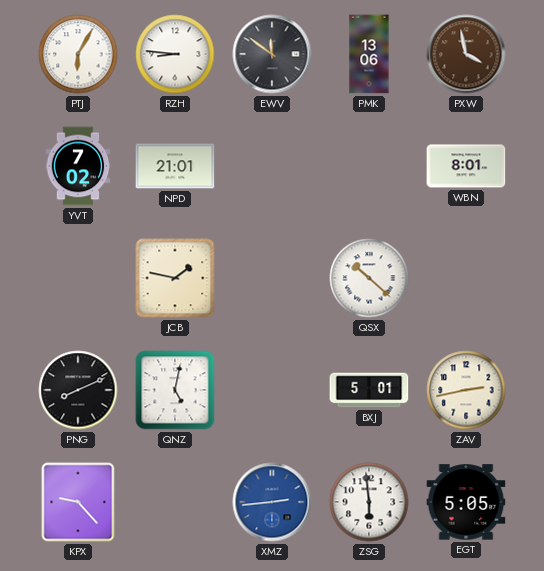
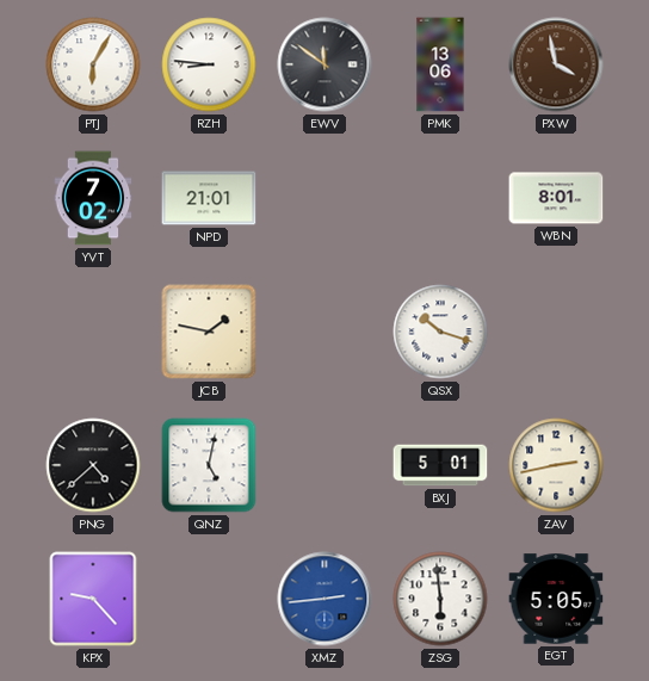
QSX: 10:22 -> 10:18
PNG: 8:11 -> 4:38
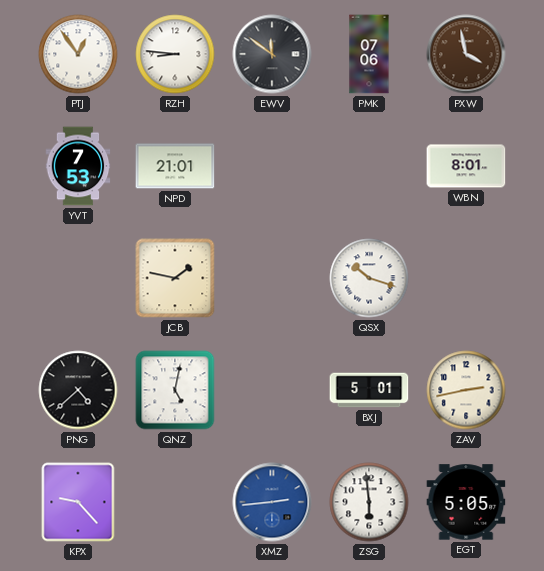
PTJ: 6:05 -> 12:54
PMK: 13:06 -> 07:06
YVT: 7:02 -> 7:53
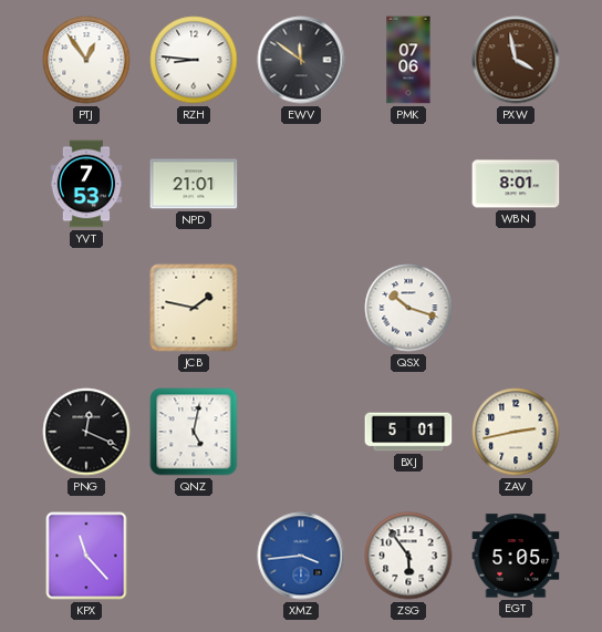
PNG: 4:38 -> 12:19
KPX: 9:23 -> 11:23
XMZ: 2:44 -> 3:44
ZSG: 5:59 -> 5:54
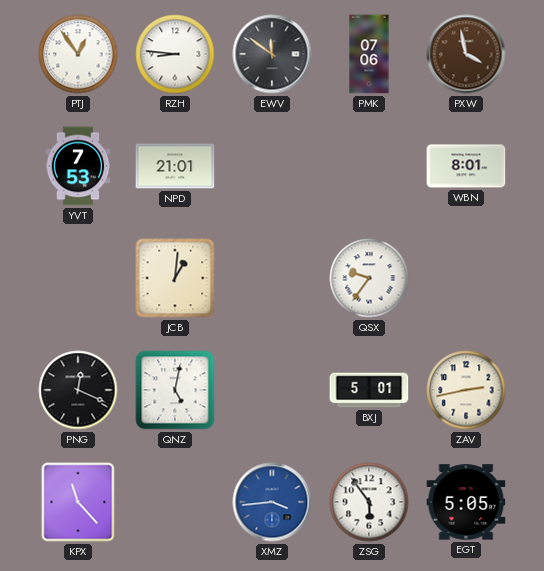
JCB: 1:47 -> 1:01
QSX: 10:18 -> 9:36
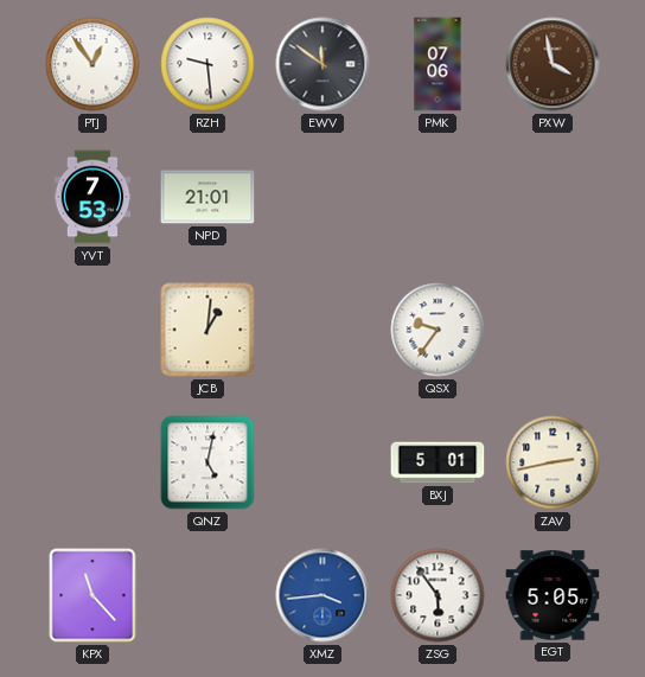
RZH: 8:46 -> 9:29
WBN: 8:01 -> none
PNG: 12:19 -> none
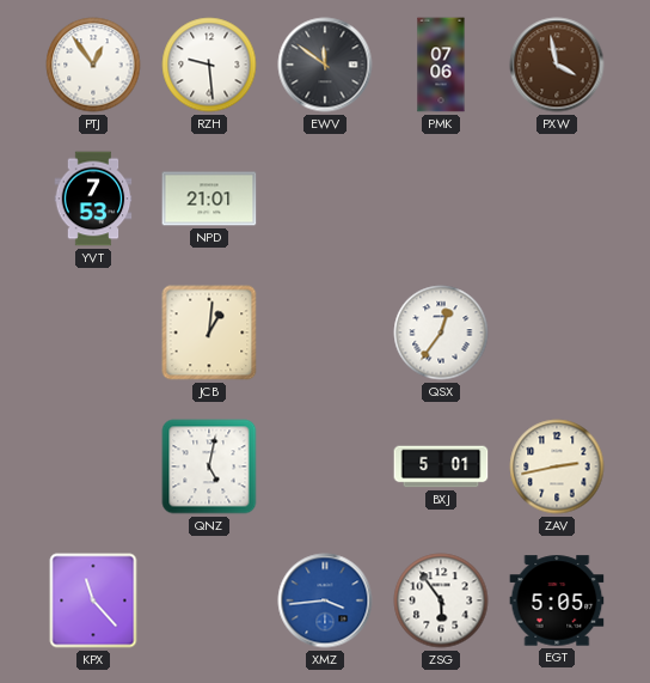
QSX: 9:36 -> 12:36
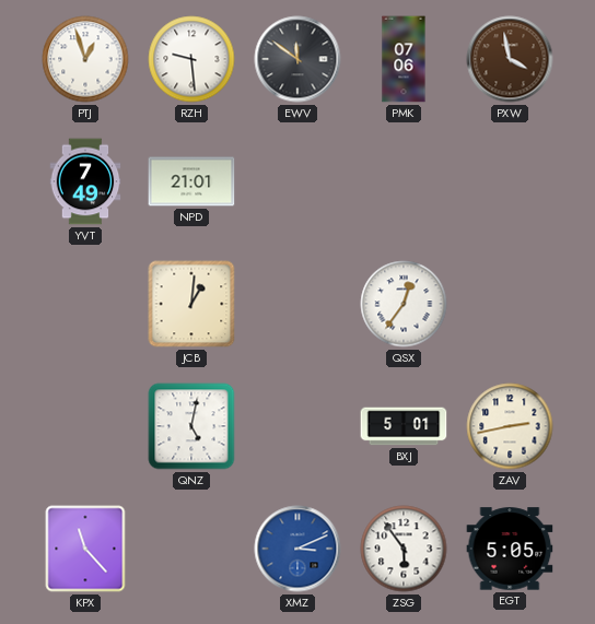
PTJ: 12:54 -> 12:57
YVT: 7:53 -> 7:49
XMZ: 3:44 -> 3:11
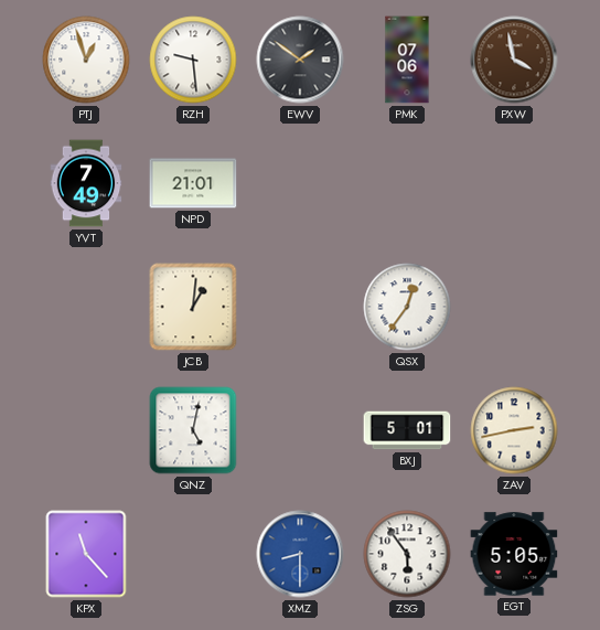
EWV: 11:51 -> 1:51
XMZ: 3:11 -> 8:30
